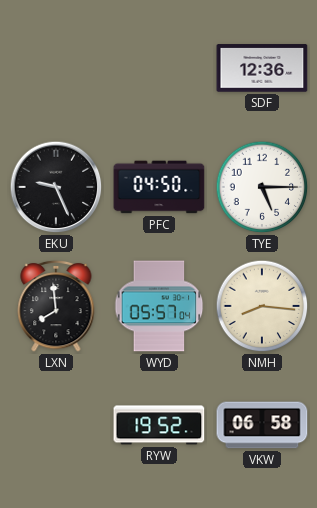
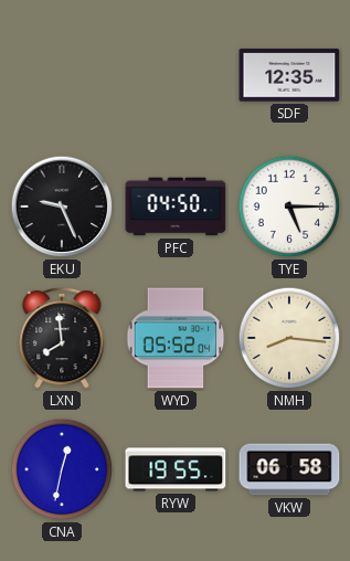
SDF: 12:36 -> 12:35
WYD: 05:57 -> 05:52
CNA: none -> 12:32
RYW: 19:52 -> 19:55
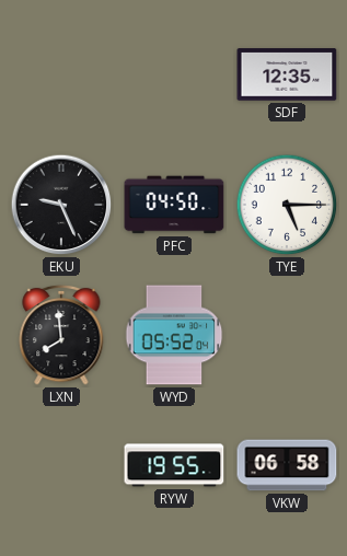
NMH: 8:16 -> none
CNA: 12:32 -> none
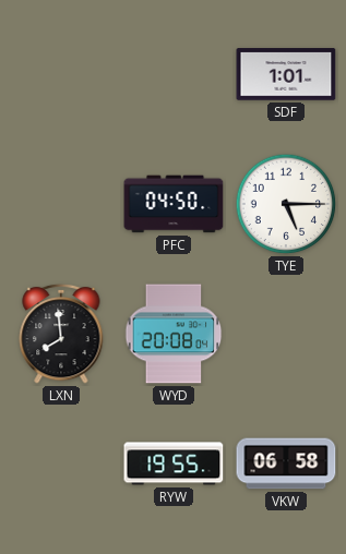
SDF: 12:35 -> 1:01
EKU: 9:26 -> none
WYD: 05:52 -> 20:08
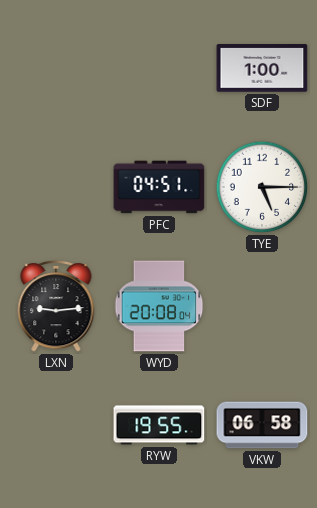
SDF: 1:01 -> 1:00
PFC: 04:50 -> 04:51
LXN: 7:59 -> 9:14
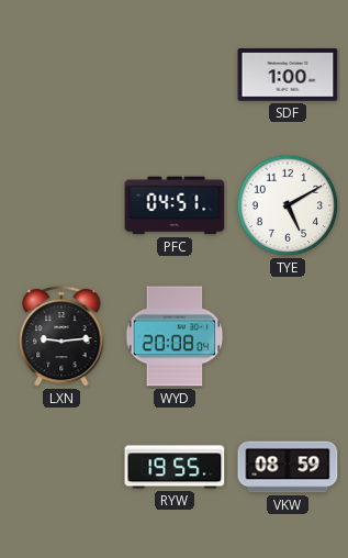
TYE: 5:15 -> 5:10
VKW: 06:58 -> 08:59
